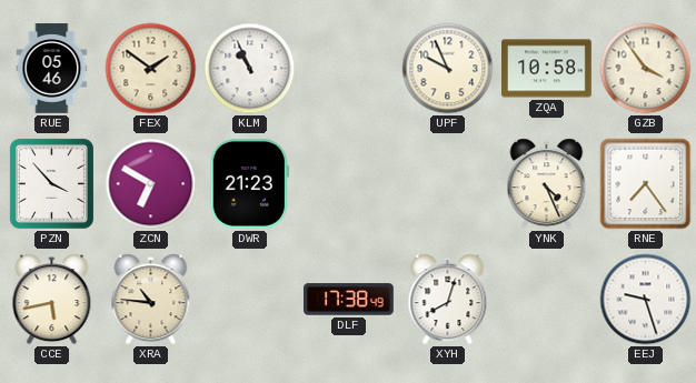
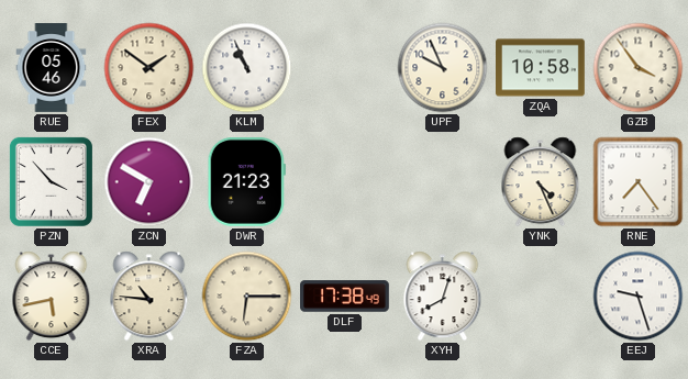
FZA: none -> 6:15
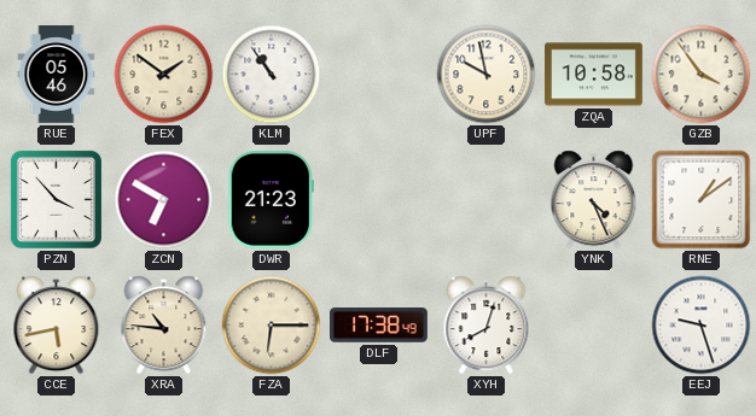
KLM: 10:56 -> 10:54
UPF: 9:56 -> 9:58
RNE: 7:24 -> 1:09
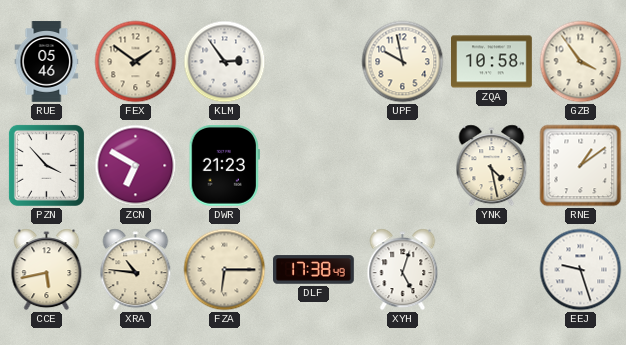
KLM: 10:54 -> 2:54
YNK: 4:26 -> 4:28
XYH: 8:03 -> 5:03
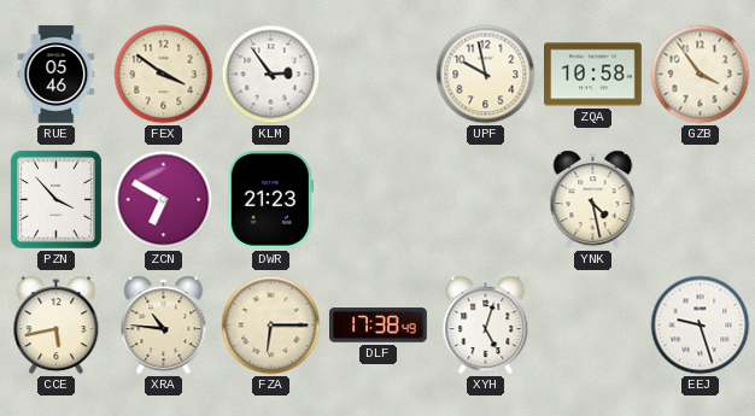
FEX: 1:51 -> 3:51
RNE: 1:09 -> none
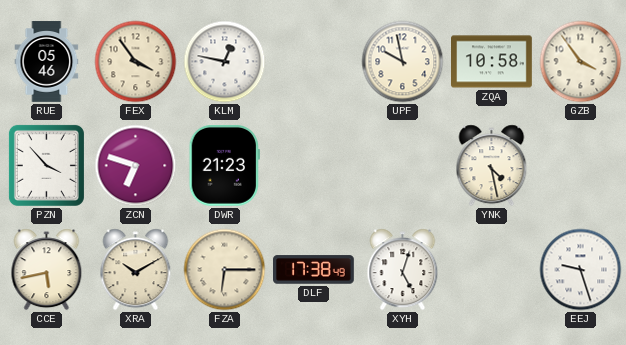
FEX: 3:51 -> 3:54
KLM: 2:54 -> 12:47
ZCN: 6:50 -> 6:48
XRA: 10:46 -> 10:10
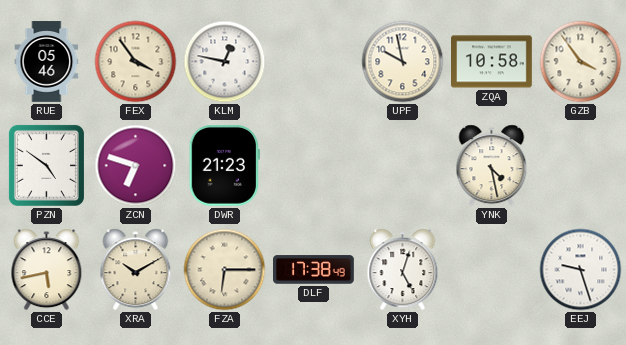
PZN: 3:53 -> 4:51
